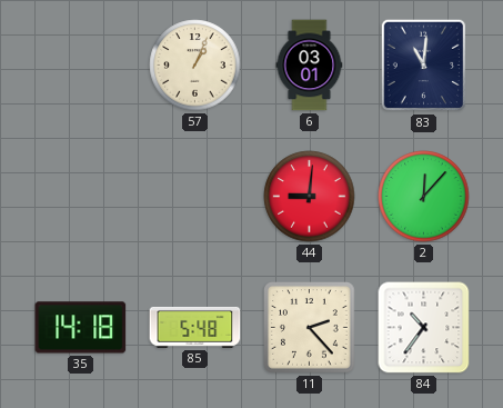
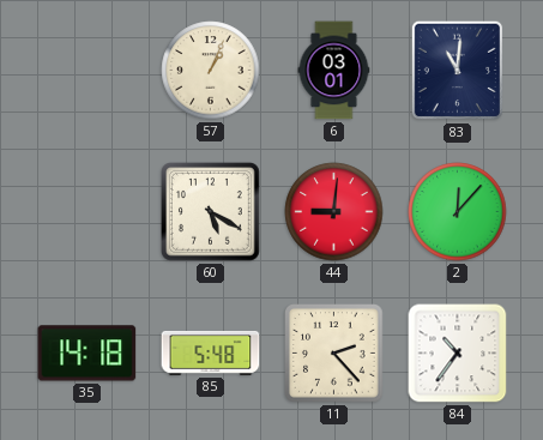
60: none -> 5:20
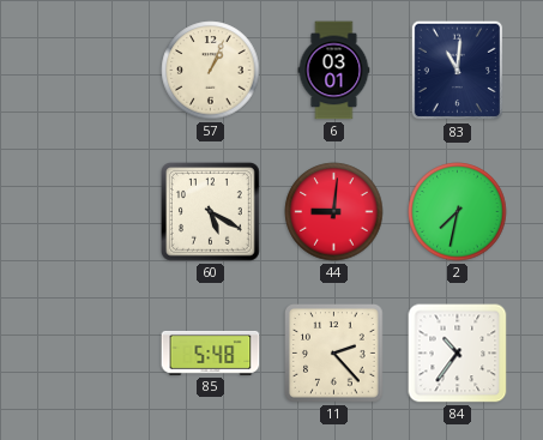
2: 12:07 -> 7:32
35: 14:18 -> none
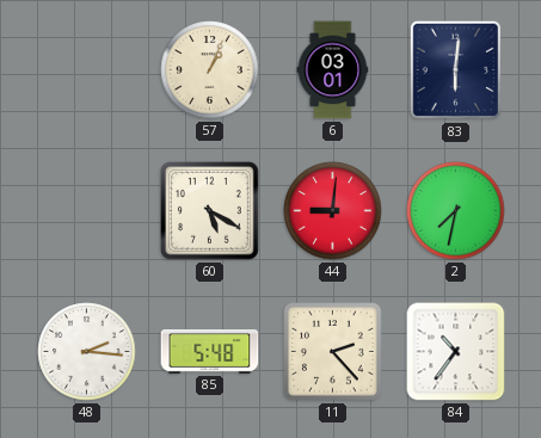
83: 11:01 -> 6:01
48: none -> 2:16
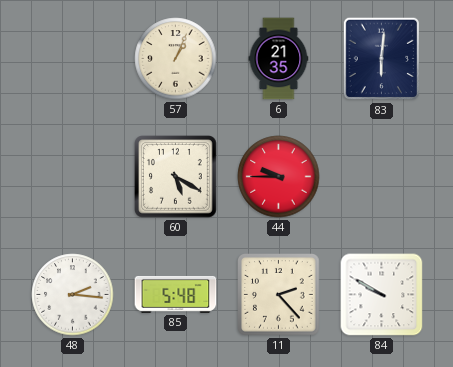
6: 03:01 -> 21:35
44: 9:01 -> 9:45
2: 7:32 -> none
84: 10:36 -> 9:50
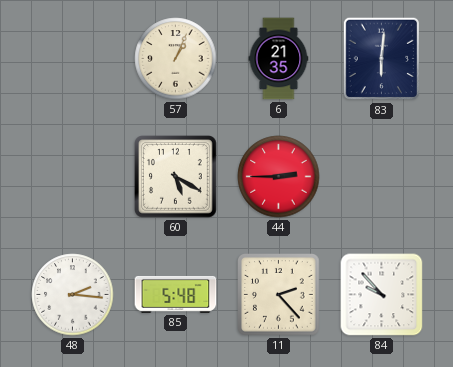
44: 9:45 -> 2:45
84: 9:50 -> 9:53
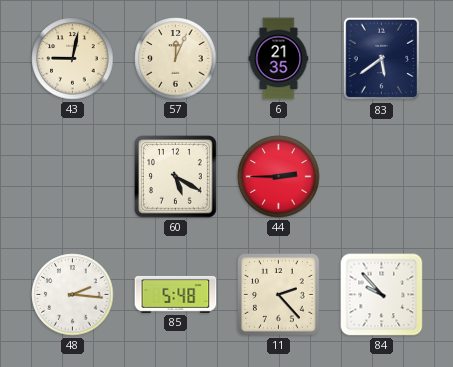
43: none -> 9:02
57: 1:04 -> 12:04
83: 6:01 -> 5:39
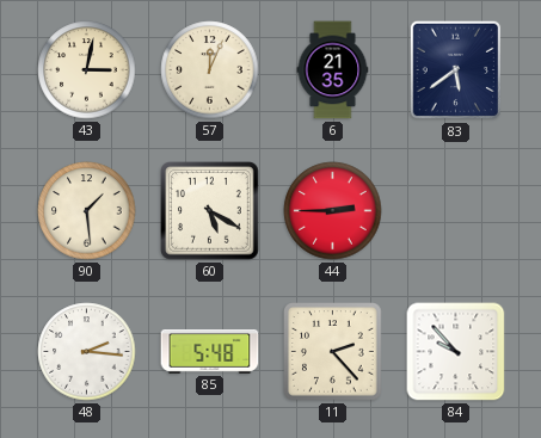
43: 9:02 -> 3:02
90: none -> 1:29
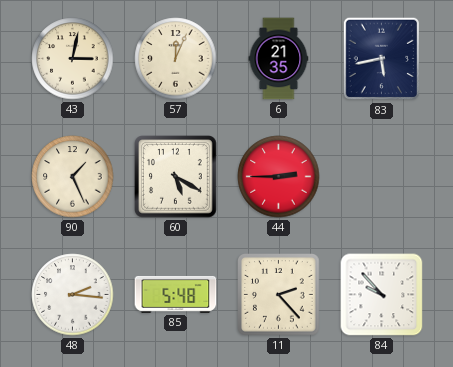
83: 5:39 -> 5:43
90: 1:29 -> 1:26
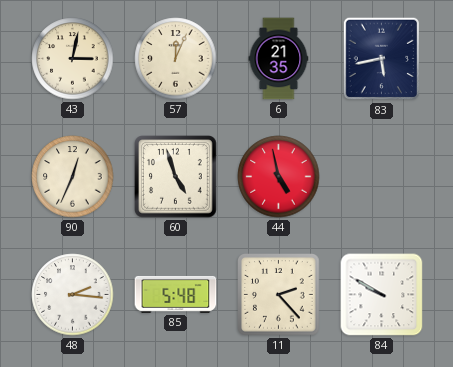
90: 1:26 -> 12:34
60: 5:20 -> 4:57
44: 2:45 -> 4:58
84: 9:53 -> 9:50
